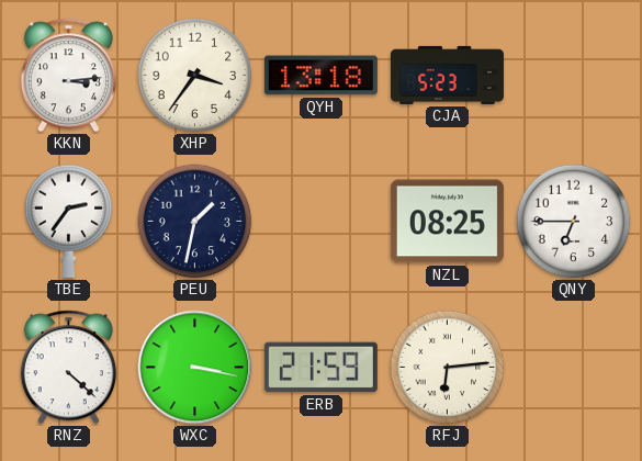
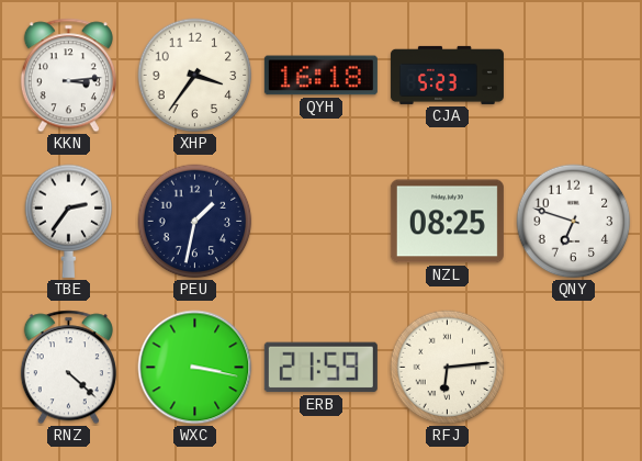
QYH: 13:18 -> 16:18
QNY: 6:45 -> 6:48
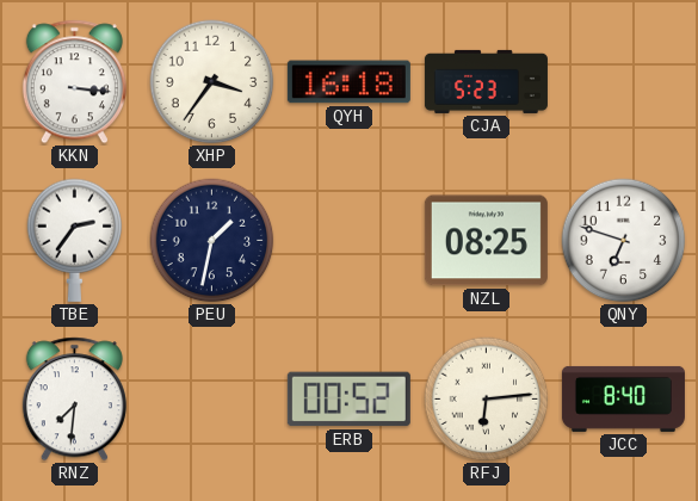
KKN: 3:14 -> 3:16
RNZ: 4:22 -> 7:31
WXC: 3:17 -> none
ERB: 21:59 -> 00:52
JCC: none -> 8:40
